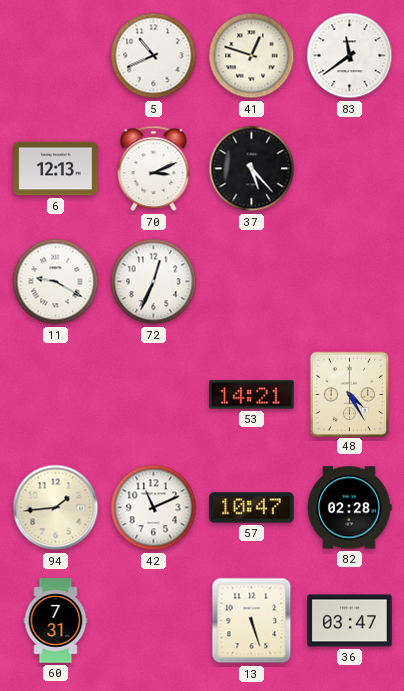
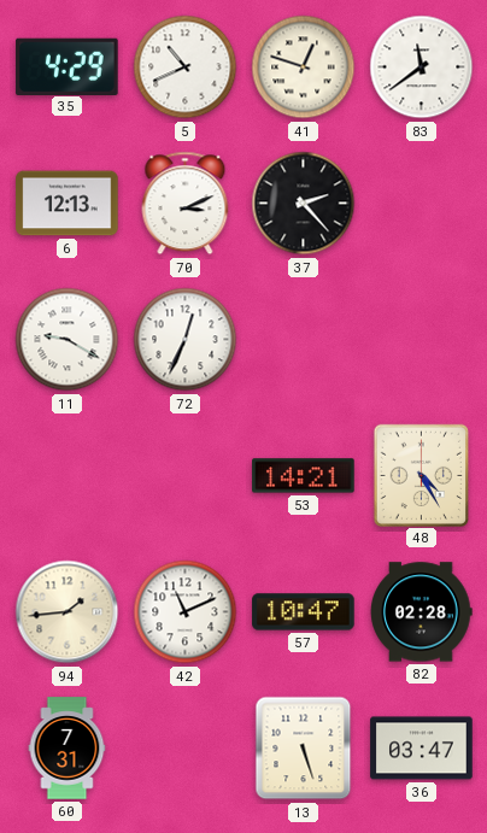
35: none -> 4:29
37: 5:23 -> 2:23
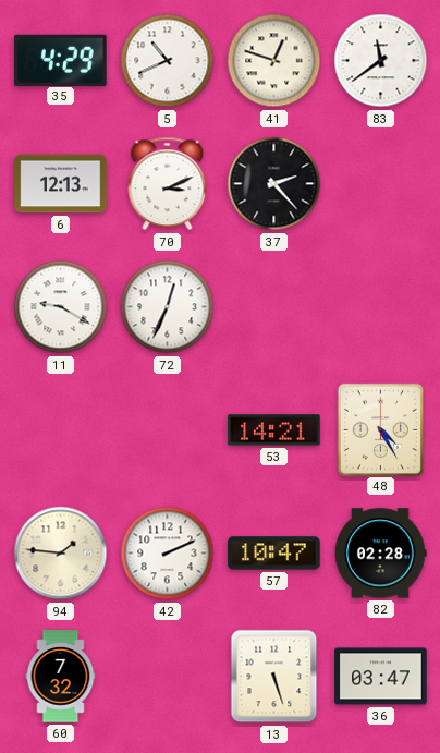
94: 1:44 -> 1:46
42: 11:11 -> 2:11
60: 7:31 -> 7:32
